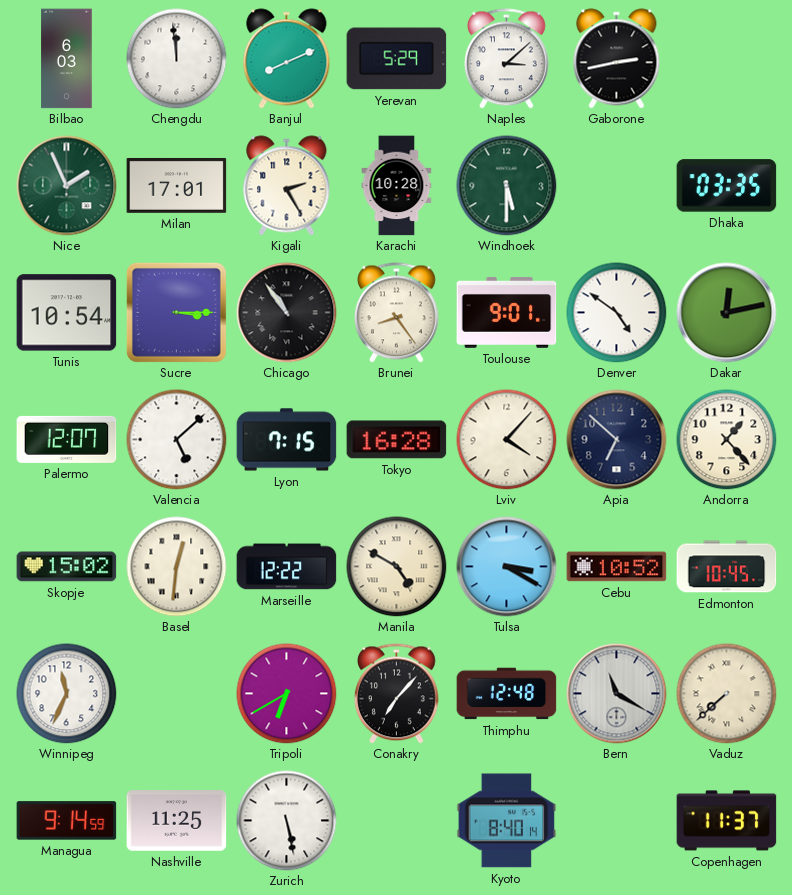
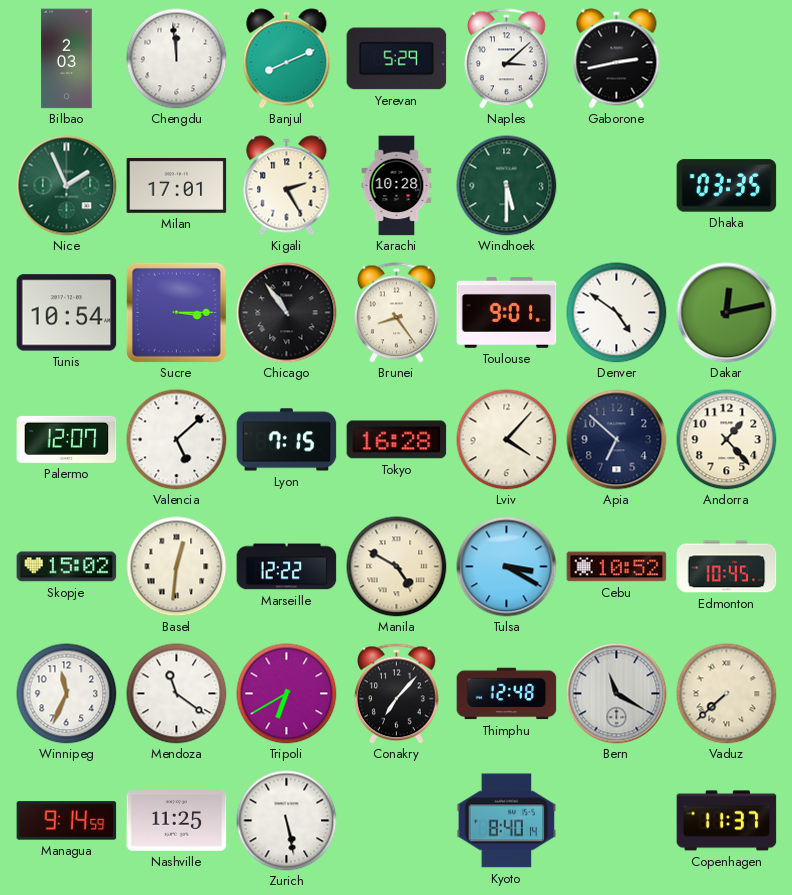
Bilbao: 6:03 -> 2:03
Mendoza: none -> 11:21
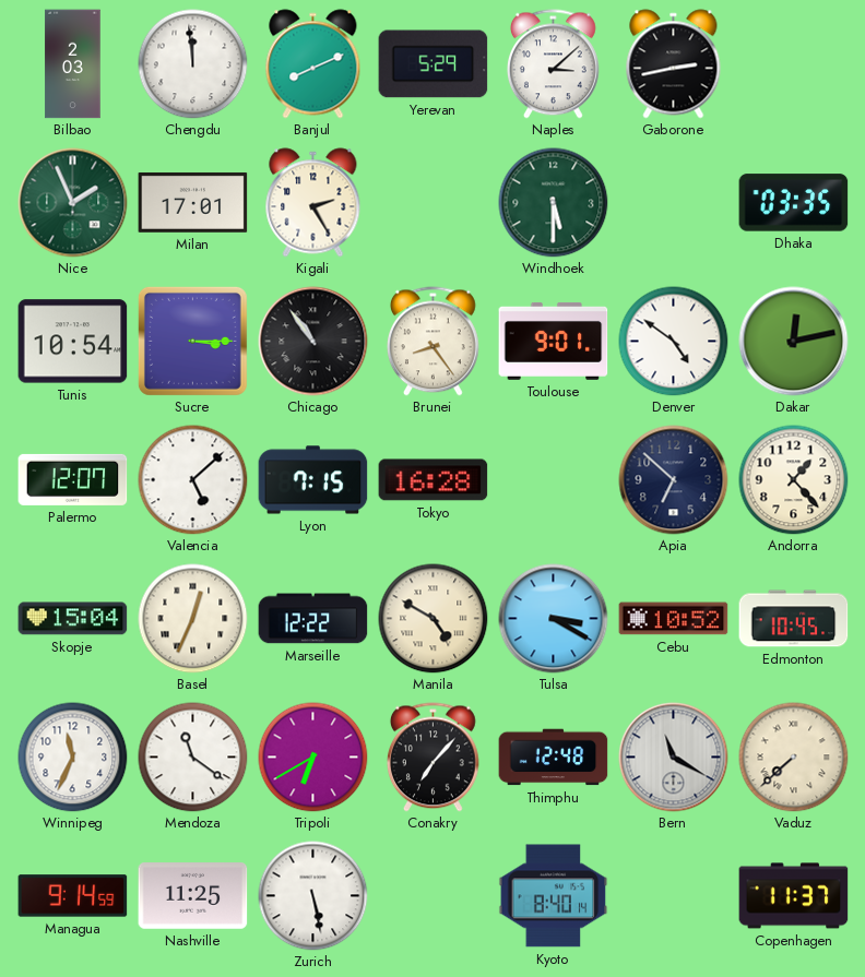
Karachi: 10:28 -> none
Lviv: 4:07 -> none
Skopje: 15:02 -> 15:04
Basel: 12:31 -> 12:34
